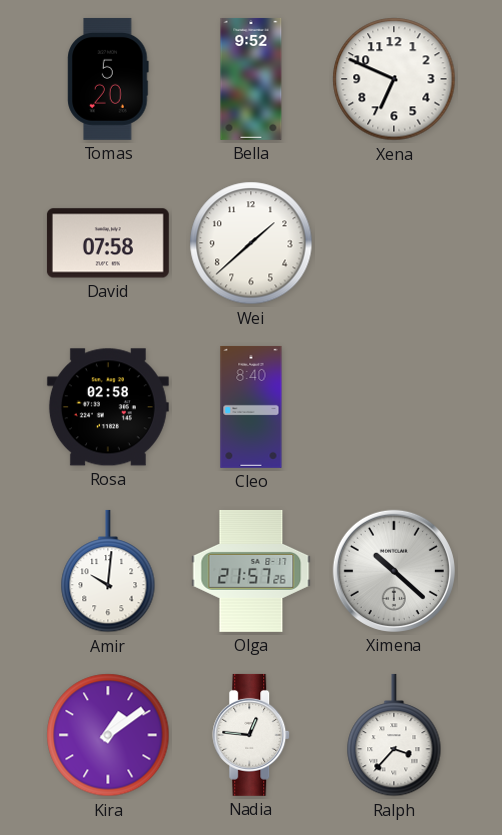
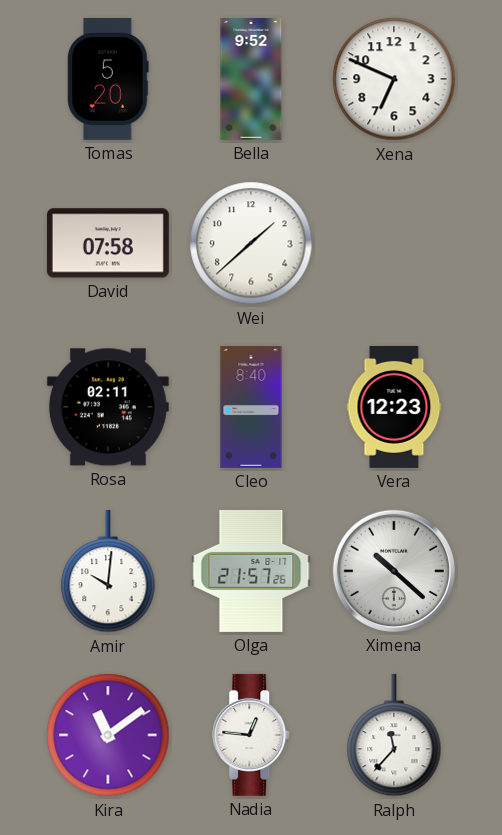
Rosa: 02:58 -> 02:11
Vera: none -> 12:23
Kira: 1:09 -> 11:09
Ralph: 3:37 -> 11:37
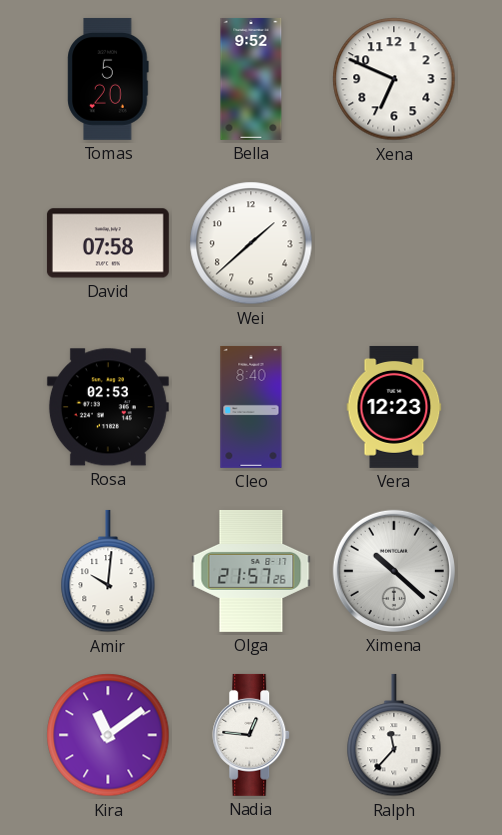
Rosa: 02:11 -> 02:53
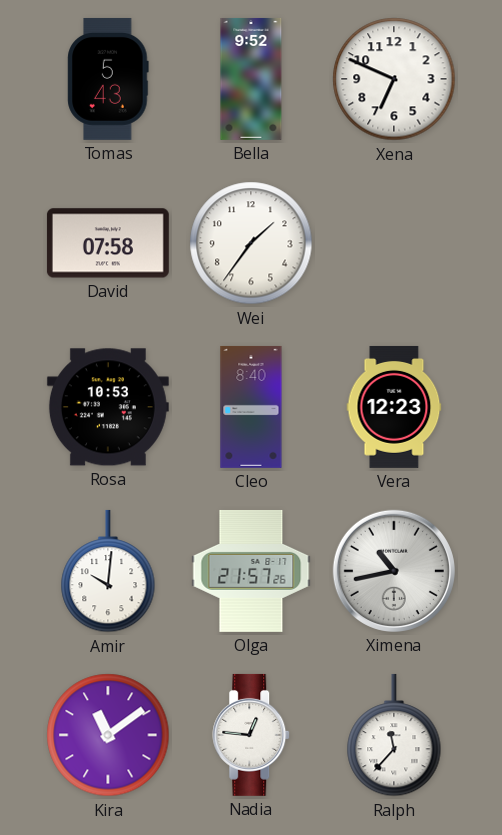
Tomas: 5:20 -> 5:43
Wei: 1:38 -> 1:36
Rosa: 02:53 -> 10:53
Ximena: 10:22 -> 10:43
